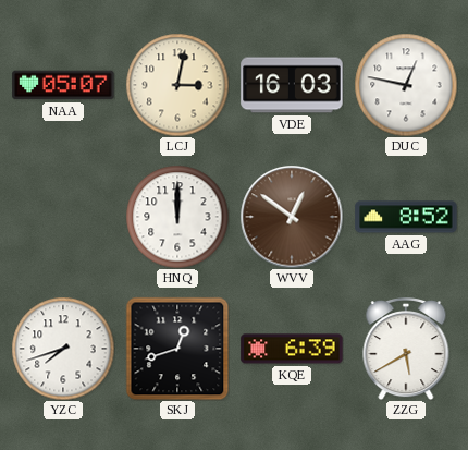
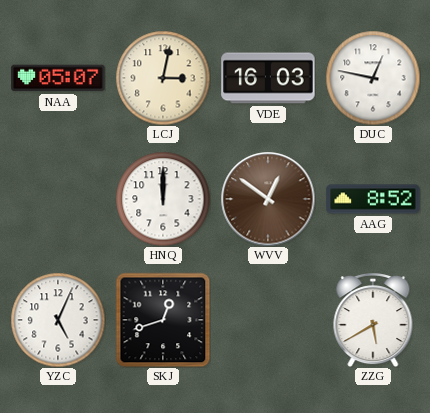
YZC: 7:42 -> 5:04
KQE: 6:39 -> none
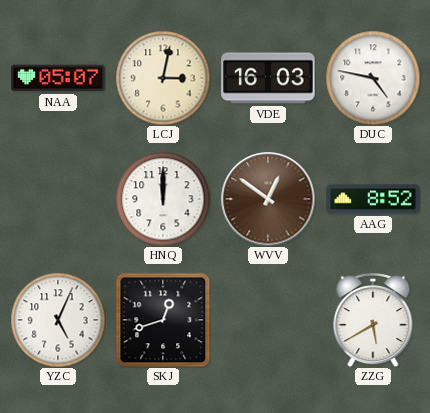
DUC: 12:47 -> 4:47
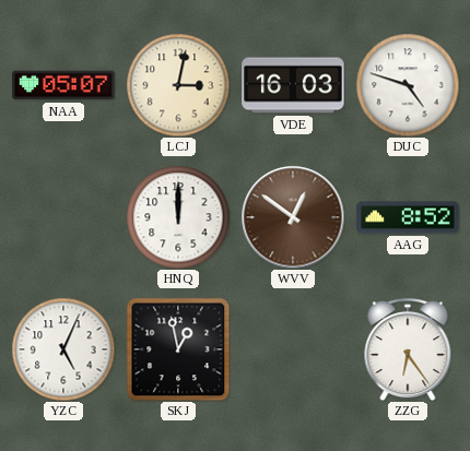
DUC: 4:47 -> 4:48
SKJ: 12:42 -> 12:58
ZZG: 5:40 -> 6:24
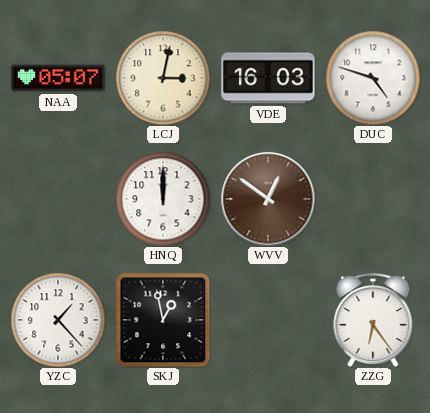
AAG: 8:52 -> none
YZC: 5:04 -> 1:23
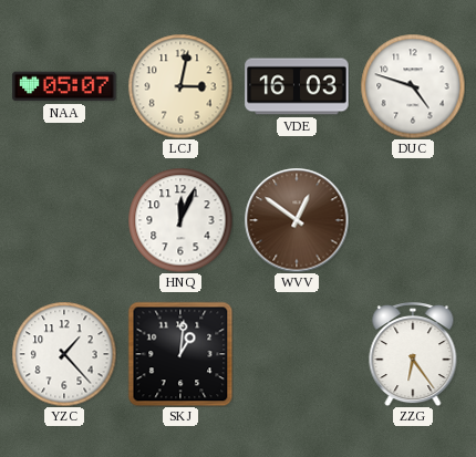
HNQ: 12:00 -> 12:04
SKJ: 12:58 -> 1:01
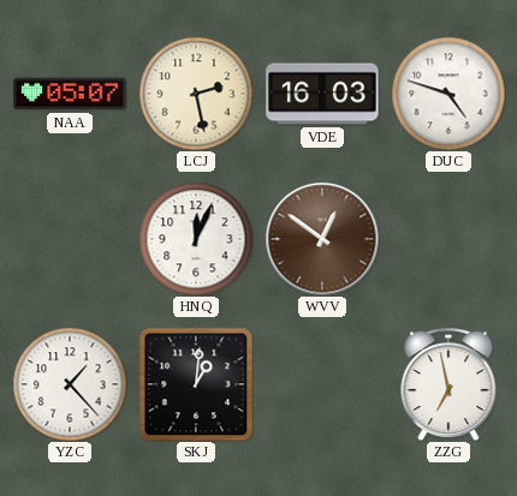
LCJ: 3:02 -> 2:28
ZZG: 6:24 -> 6:58
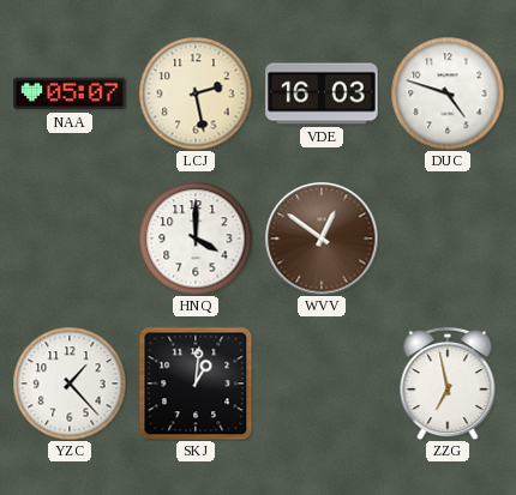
HNQ: 12:04 -> 4:00
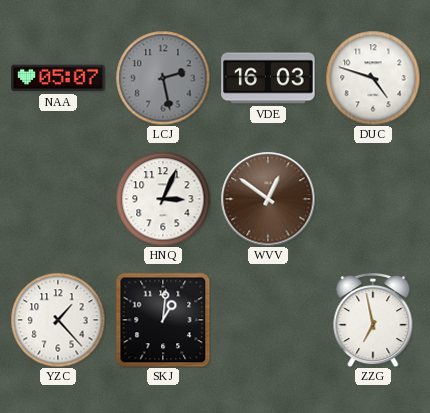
LCJ dial: cream -> grey
HNQ: 4:00 -> 3:04
